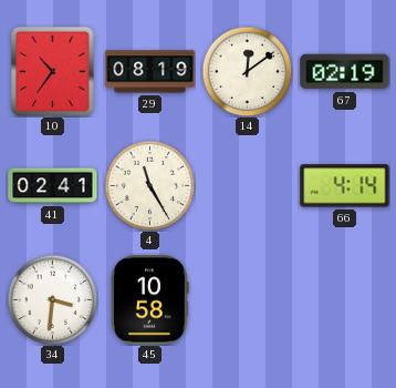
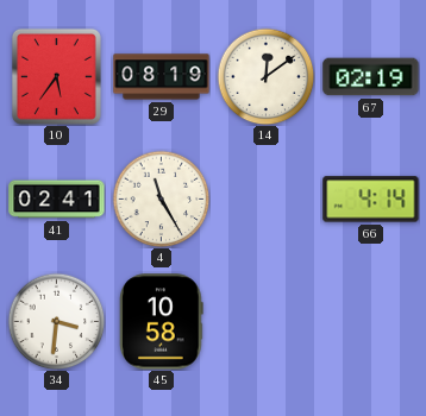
10: 10:36 -> 5:36
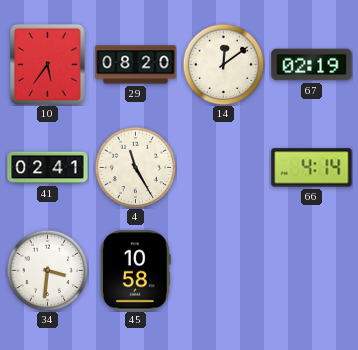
29: 08:19 -> 08:20
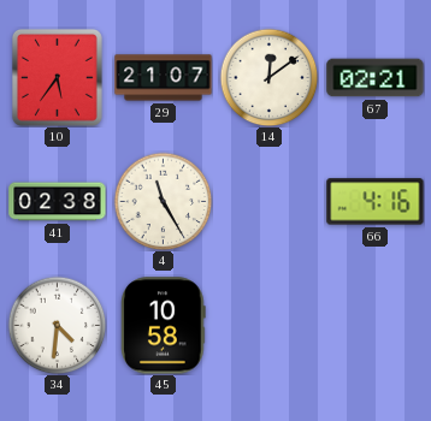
29: 08:20 -> 21:07
67: 02:19 -> 02:21
41: 02:41 -> 02:38
66: 4:14 -> 4:16
34: 3:31 -> 4:31
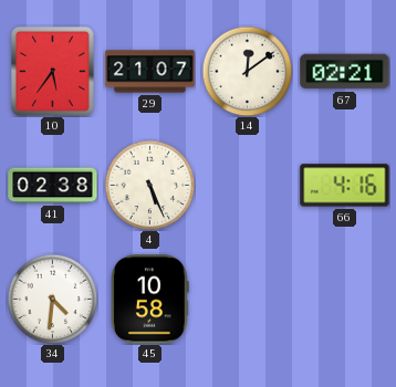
4: 11:25 -> 5:26
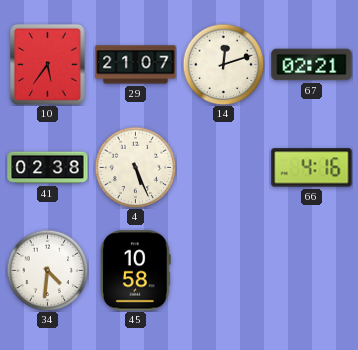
14: 12:09 -> 12:12
